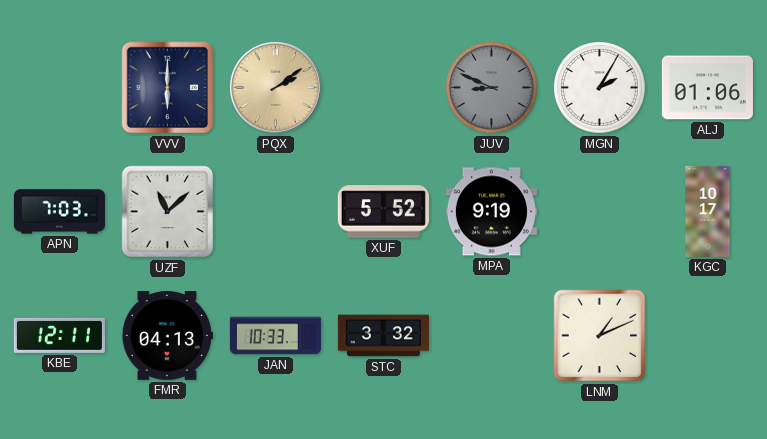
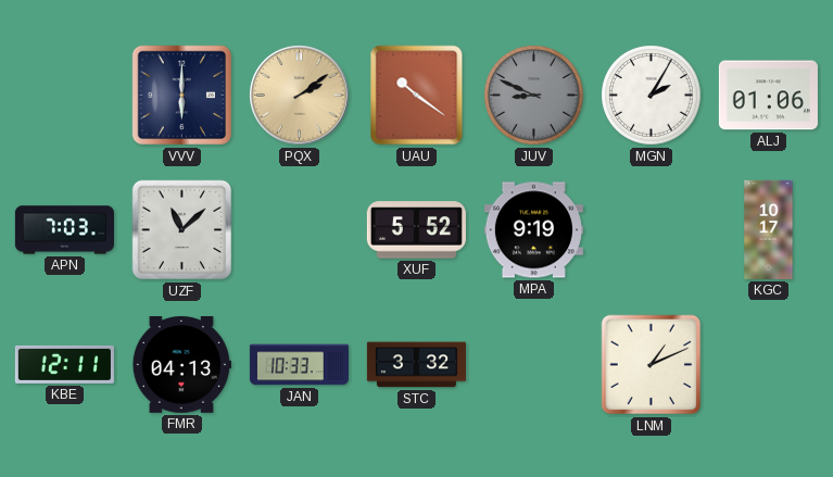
UAU: none -> 10:21
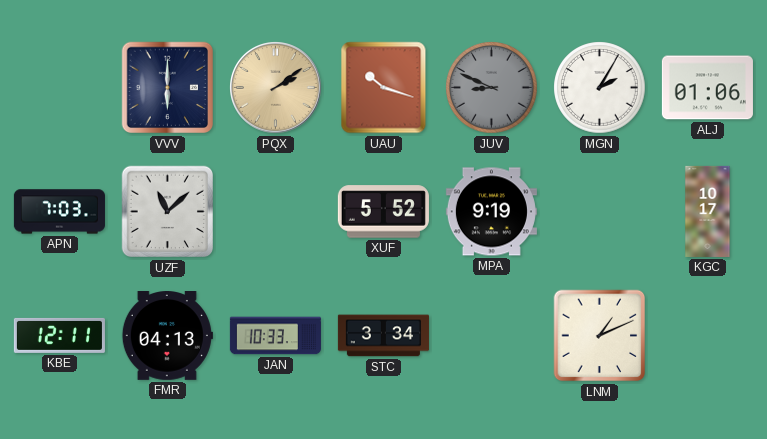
UAU: 10:21 -> 10:18
STC: 3:32 -> 3:34
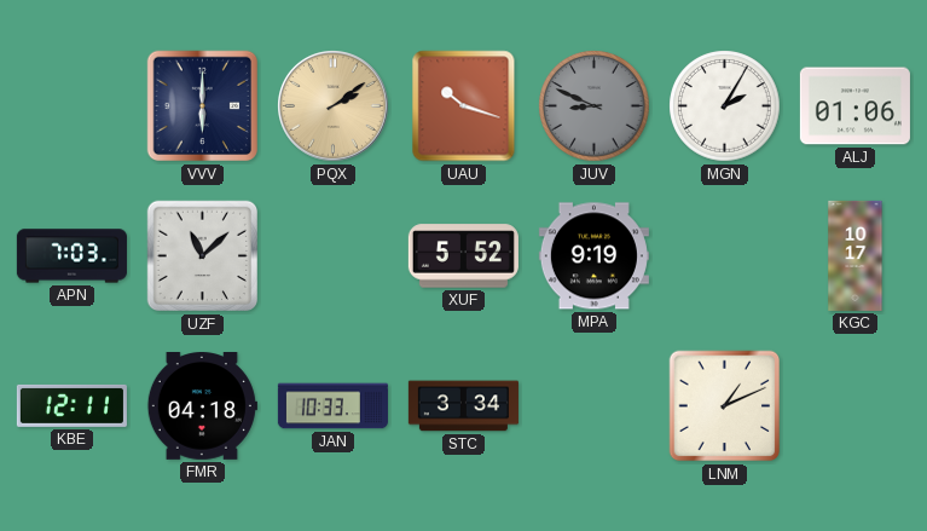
FMR: 04:13 -> 04:18
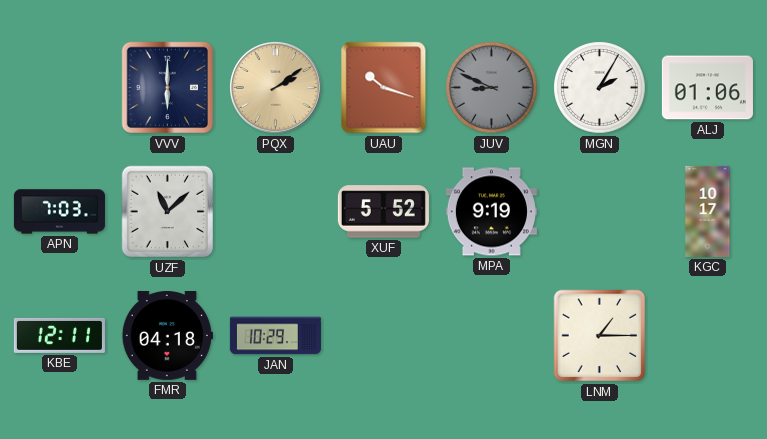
JAN: 10:33 -> 10:29
STC: 3:34 -> none
LNM: 1:11 -> 1:15
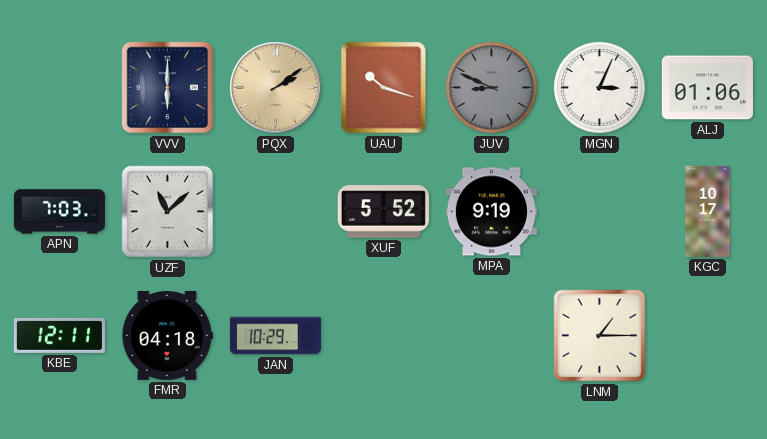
MGN: 2:05 -> 3:04
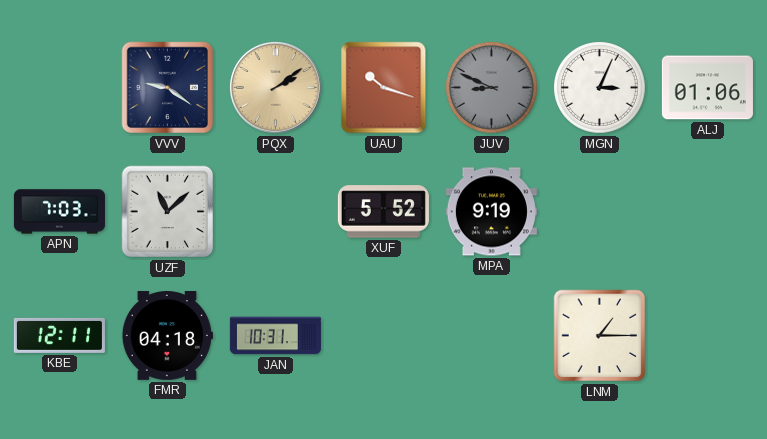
VVV: 6:00 -> 9:21
KGC: 10:17 -> none
JAN: 10:29 -> 10:31
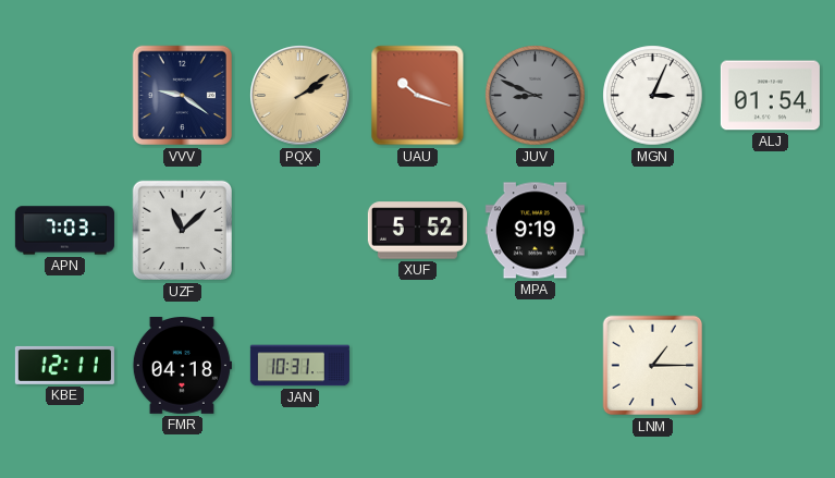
ALJ: 01:06 -> 01:54
